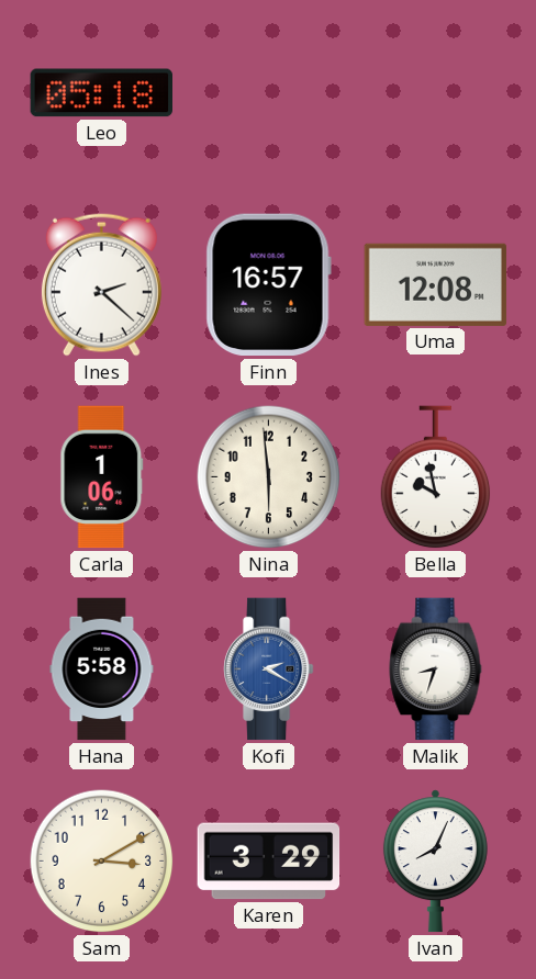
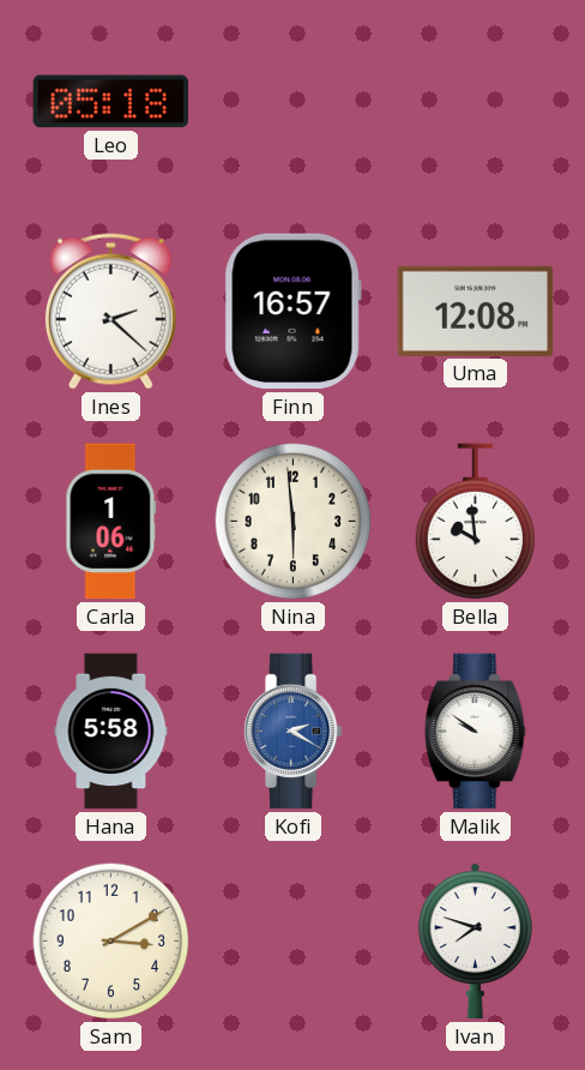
Bella: 9:58 -> 9:59
Malik: 8:33 -> 9:51
Karen: 3:29 -> none
Ivan: 8:04 -> 7:48
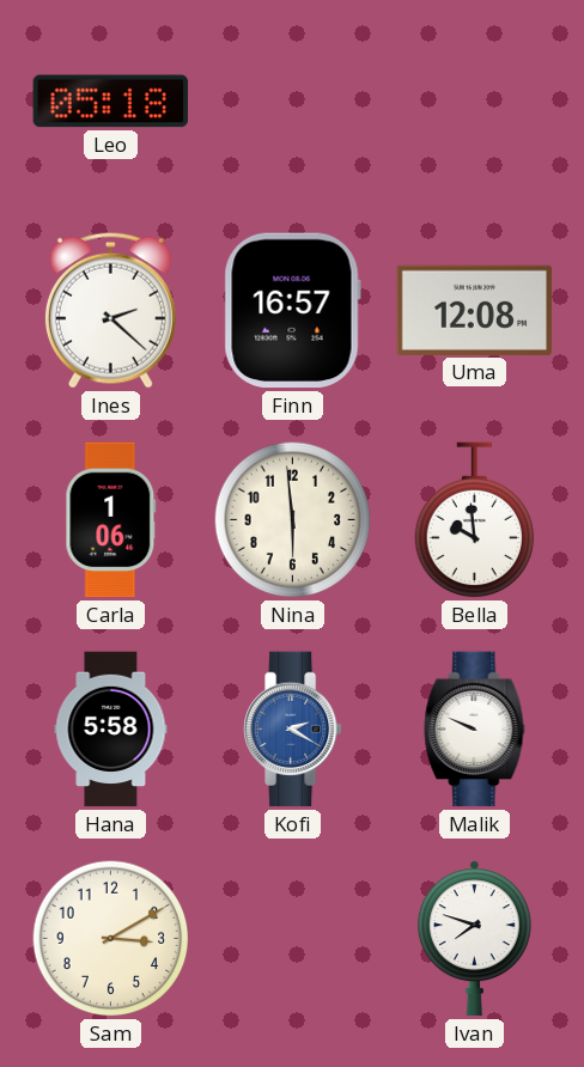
Malik: 9:51 -> 9:49
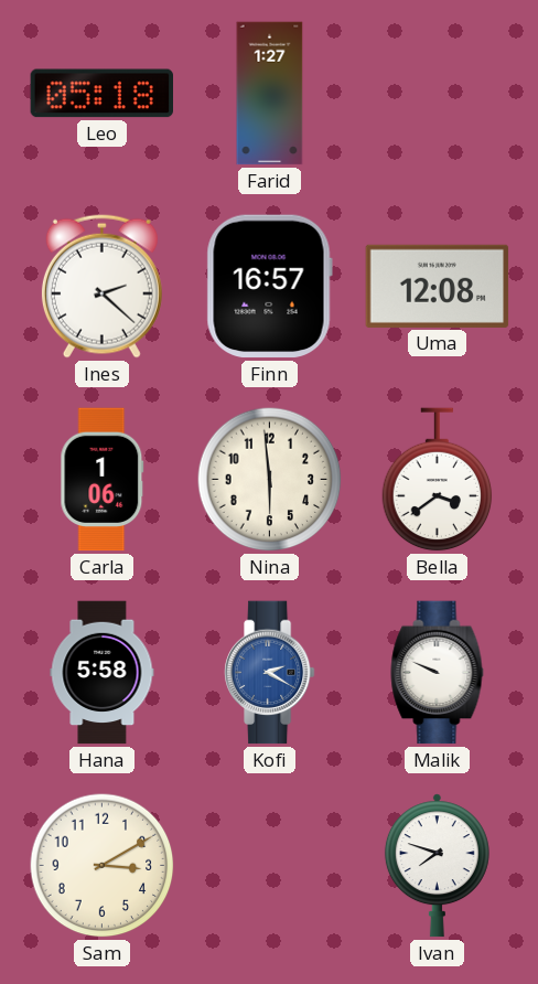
Farid: none -> 1:27
Bella: 9:59 -> 3:39
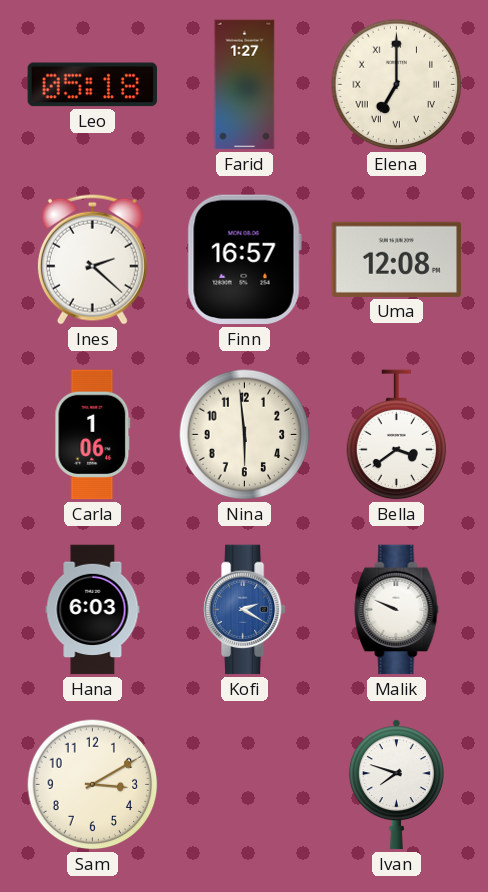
Elena: none -> 7:00
Hana: 5:58 -> 6:03
